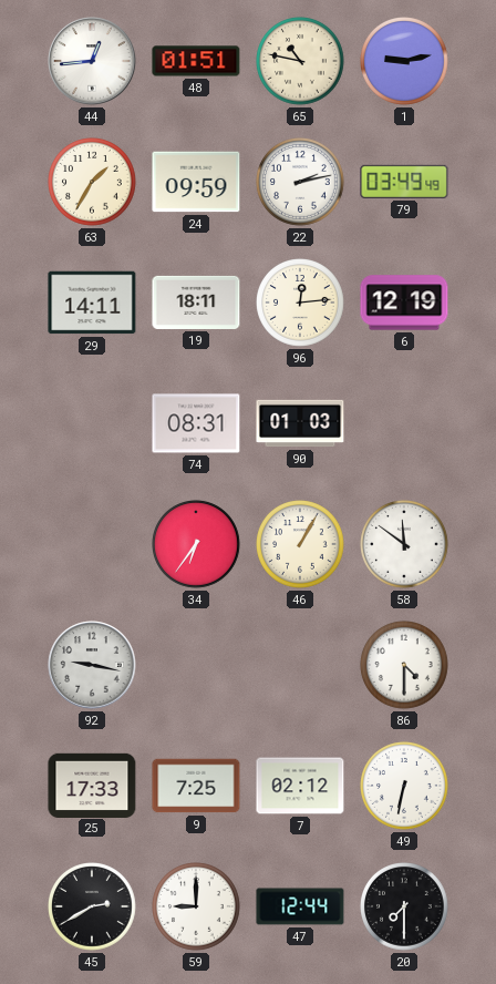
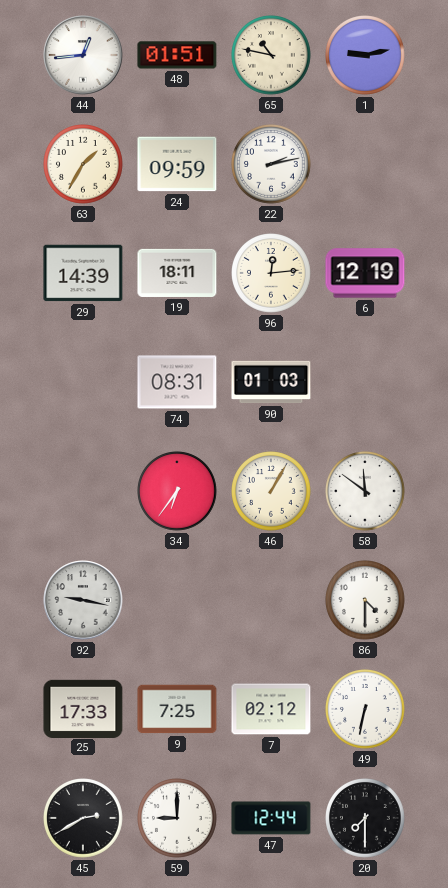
79: 03:49 -> none
29: 14:11 -> 14:39
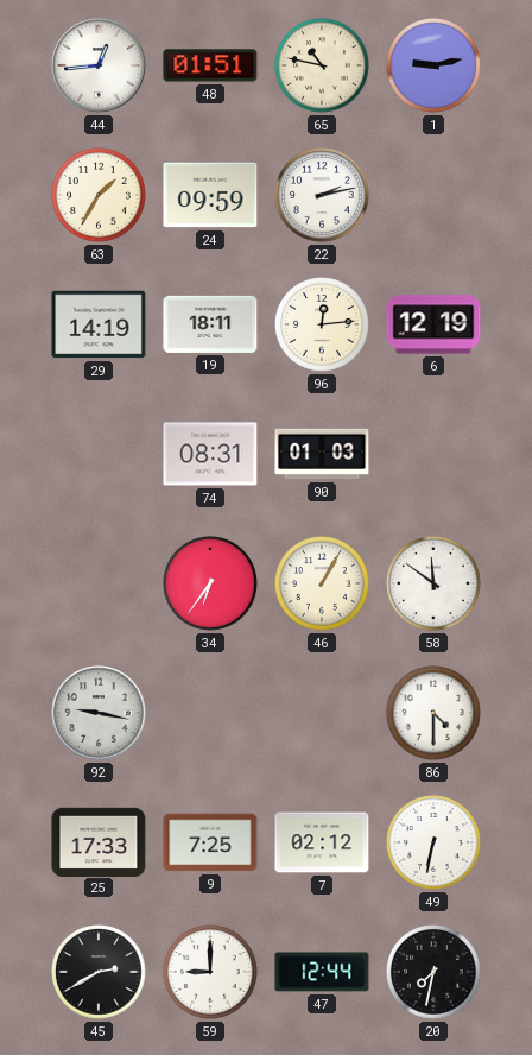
29: 14:39 -> 14:19
20: 7:30 -> 7:32
